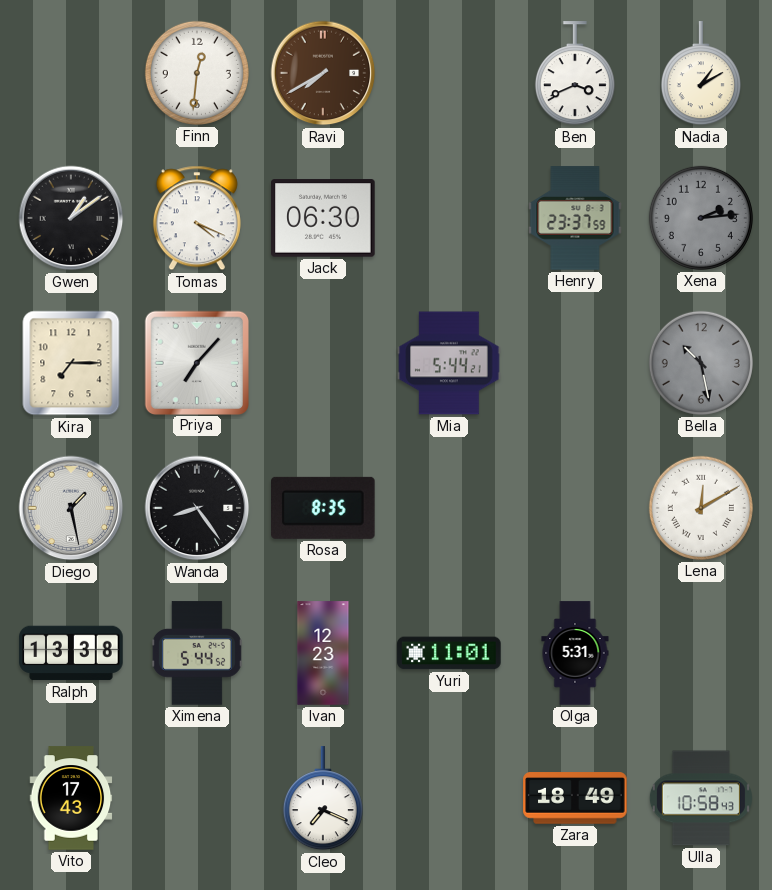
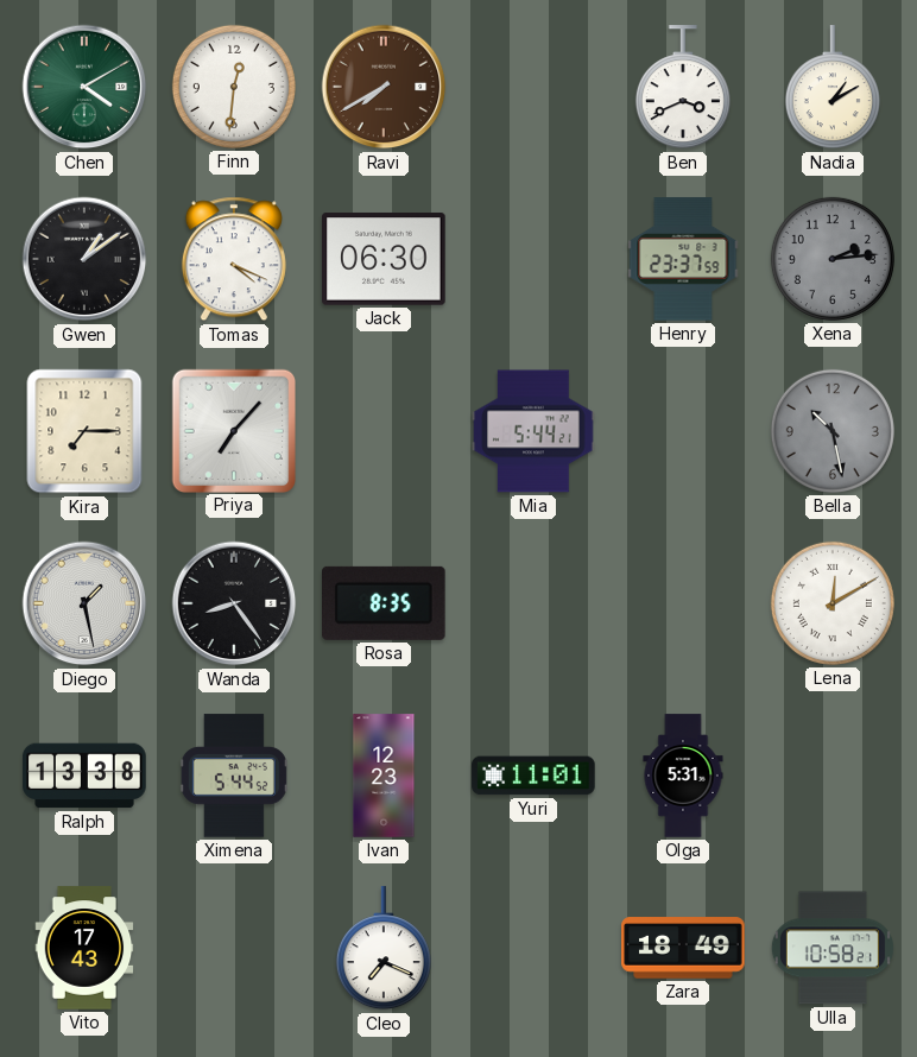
Chen: none -> 4:10
Ulla: 10:58:43 -> 10:58:21
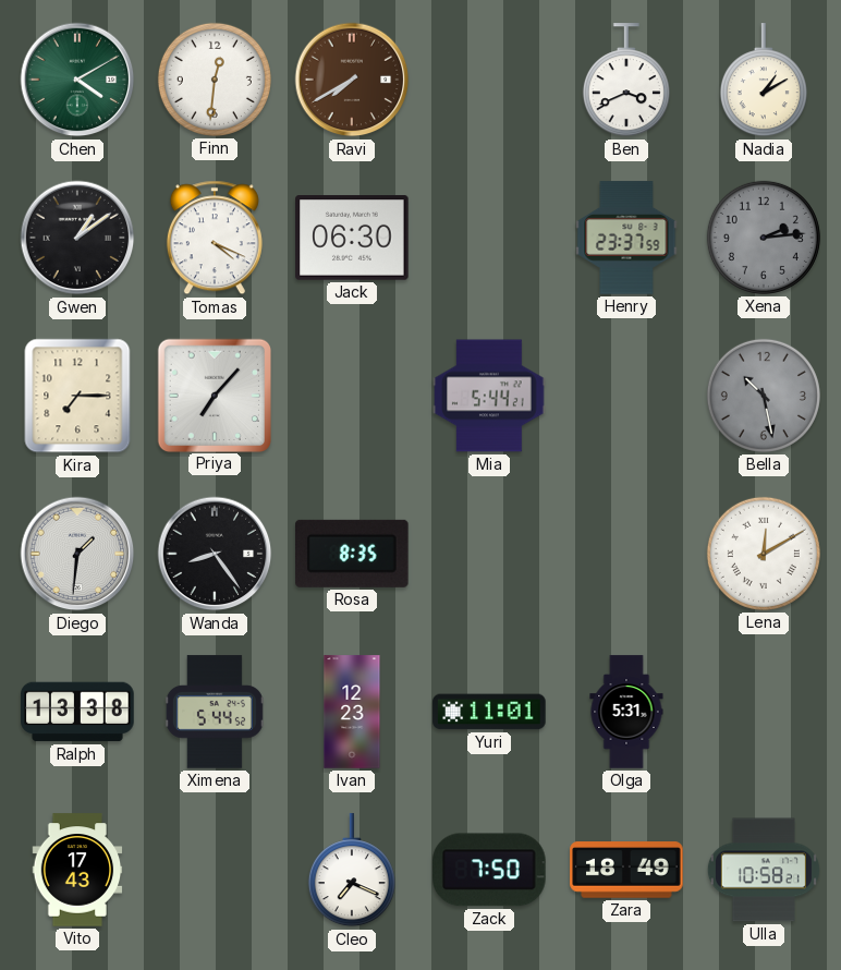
Diego: 1:28 -> 1:31
Zack: none -> 7:50
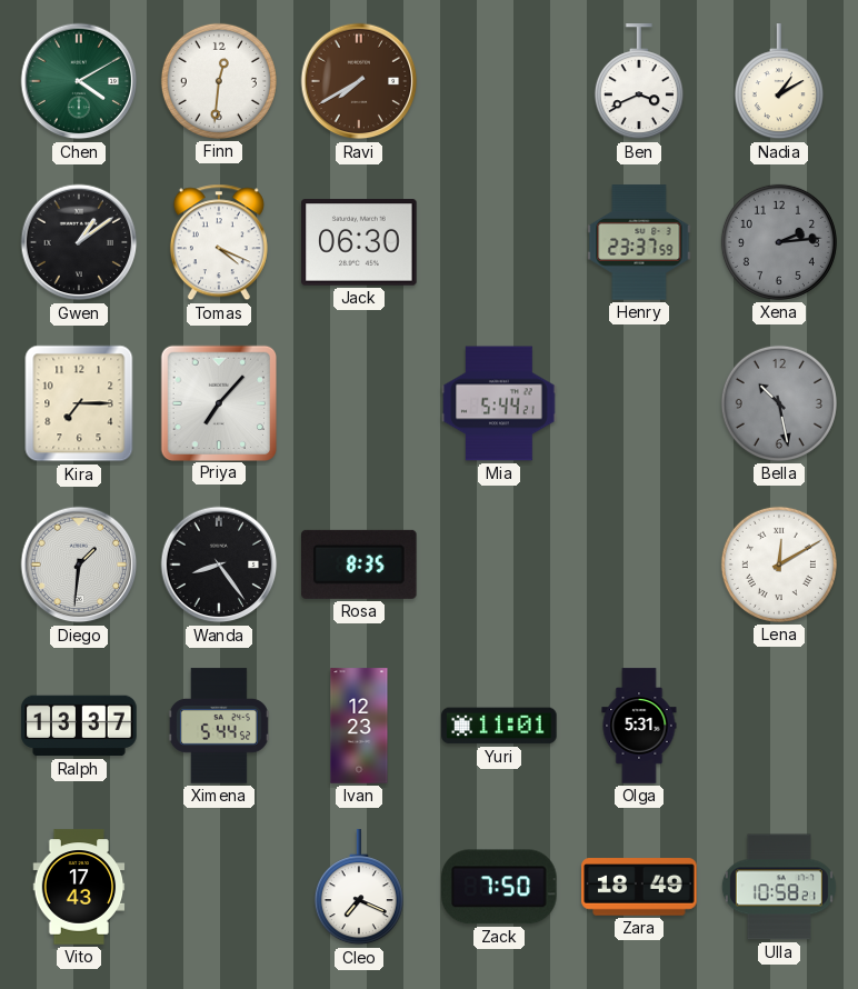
Ralph: 13:38 -> 13:37
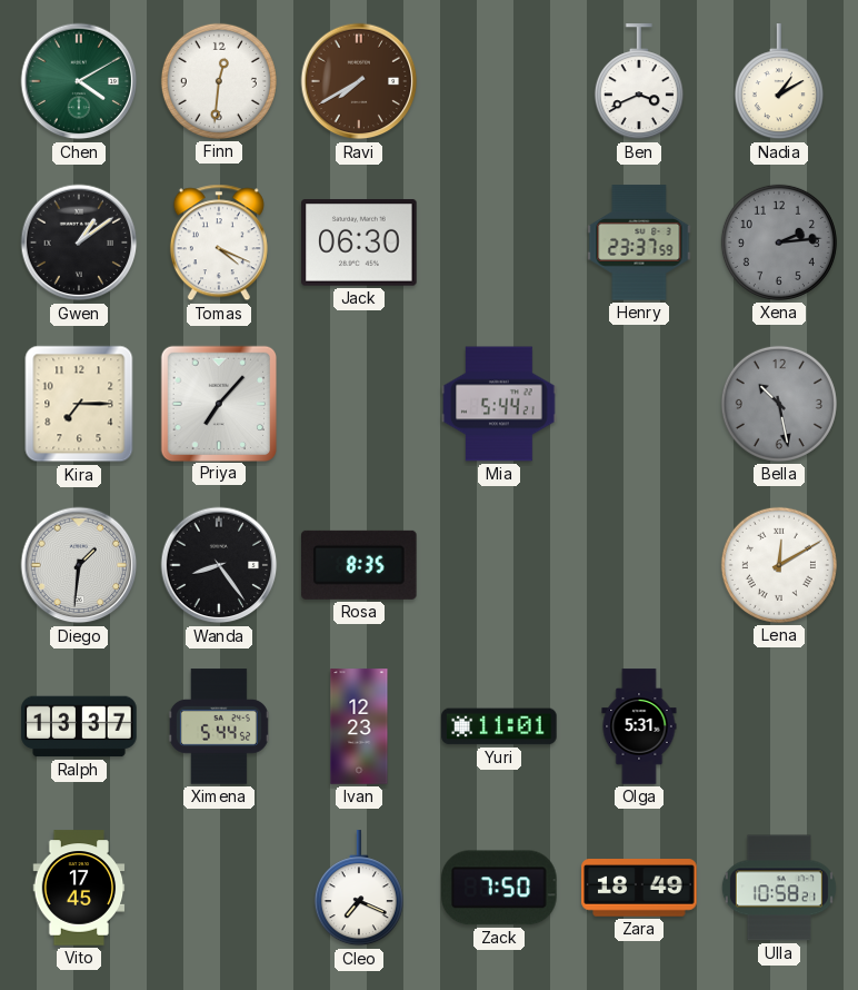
Vito: 17:43 -> 17:45
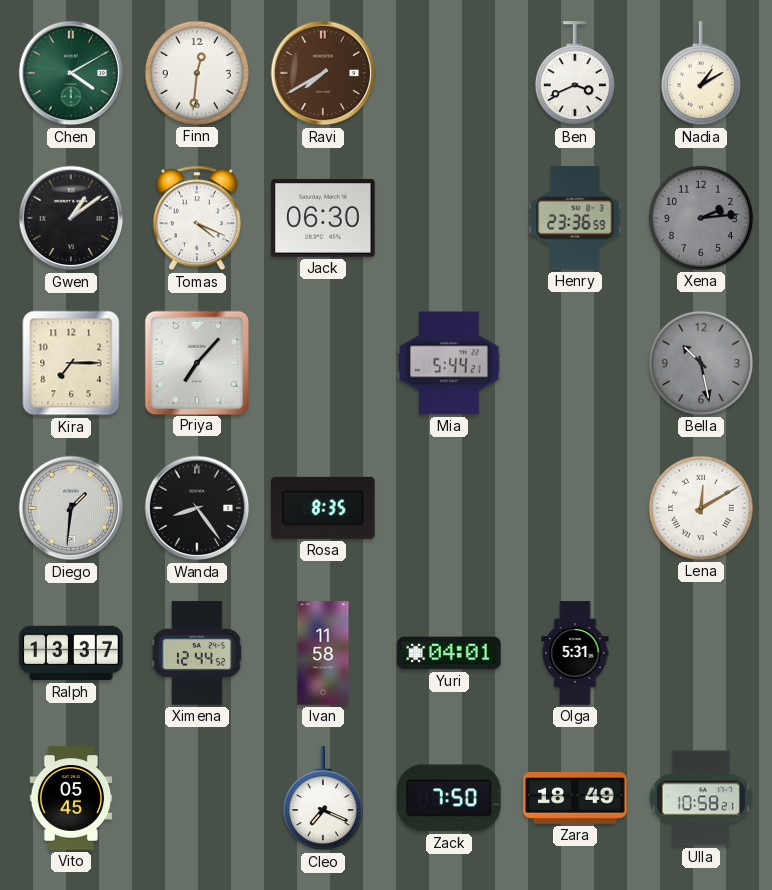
Henry: 23:37 -> 23:36
Ximena: 5:44 -> 12:44
Ivan: 12:23 -> 11:58
Yuri: 11:01 -> 04:01
Vito: 17:45 -> 05:45
